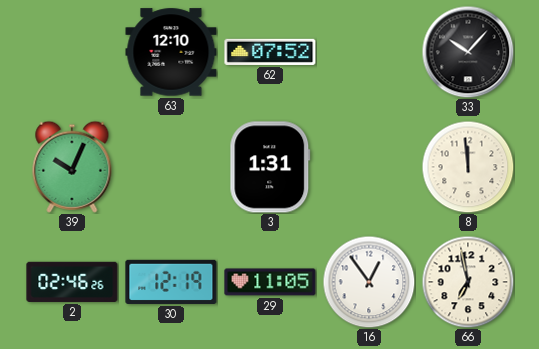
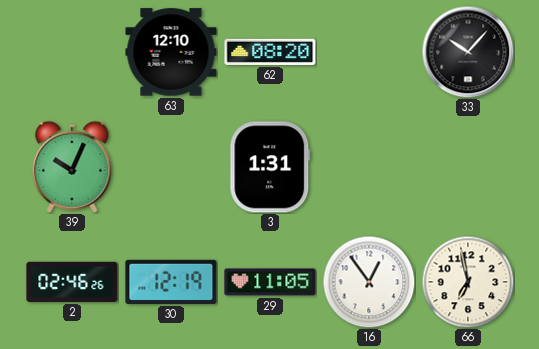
62: 07:52 -> 08:20
8: 11:59 -> none
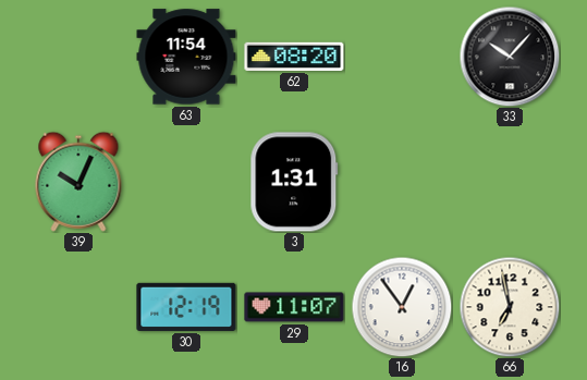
63: 12:10 -> 11:54
2: 02:46 -> none
29: 11:05 -> 11:07
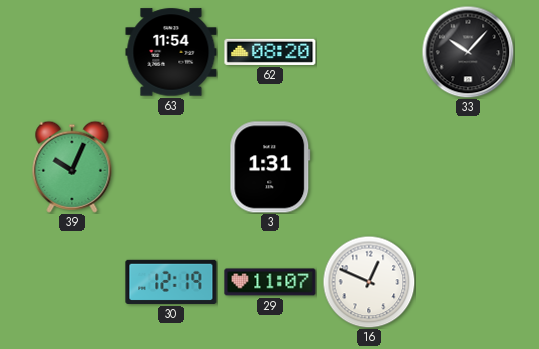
16: 12:54 -> 12:49
66: 6:58 -> none
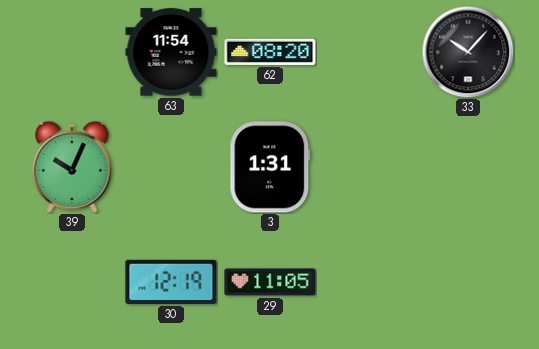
29: 11:07 -> 11:05
16: 12:49 -> none
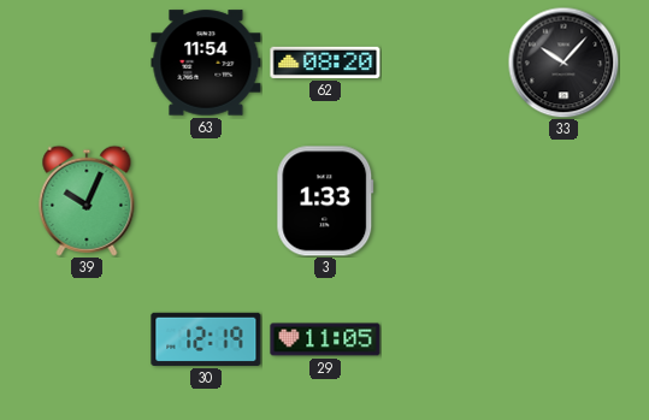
3: 1:31 -> 1:33
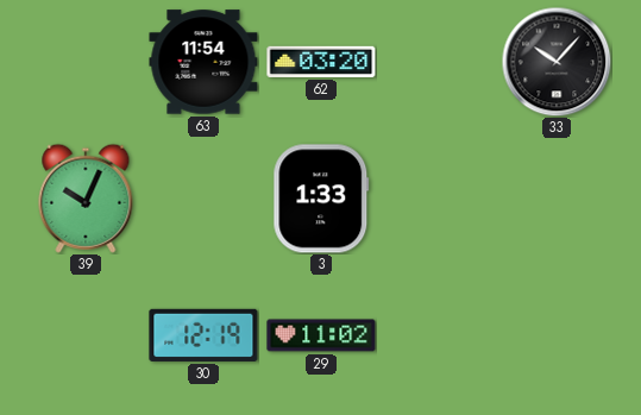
62: 08:20 -> 03:20
29: 11:05 -> 11:02
